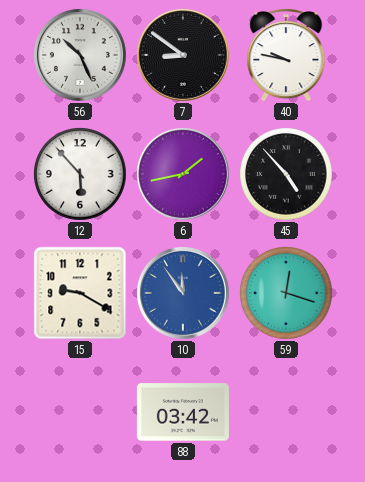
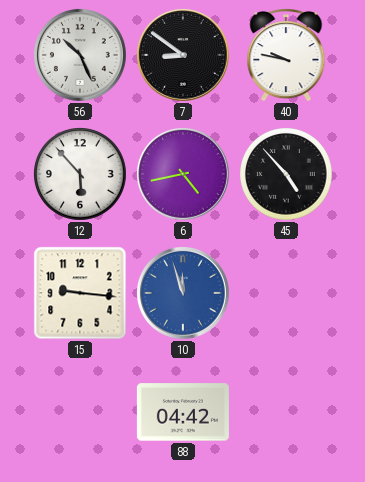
6: 1:43 -> 4:43
15: 9:20 -> 9:16
10: 11:54 -> 11:57
59: 12:18 -> none
88: 03:42 -> 04:42
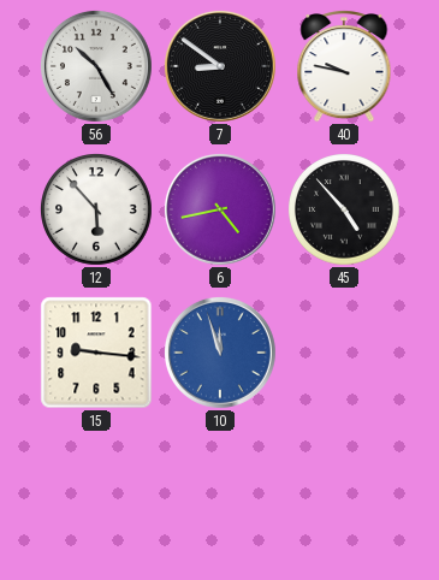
56: 10:26 -> 10:25
88: 04:42 -> none
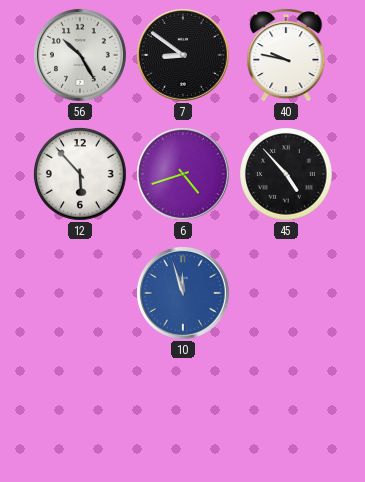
6: 4:43 -> 4:42
15: 9:16 -> none
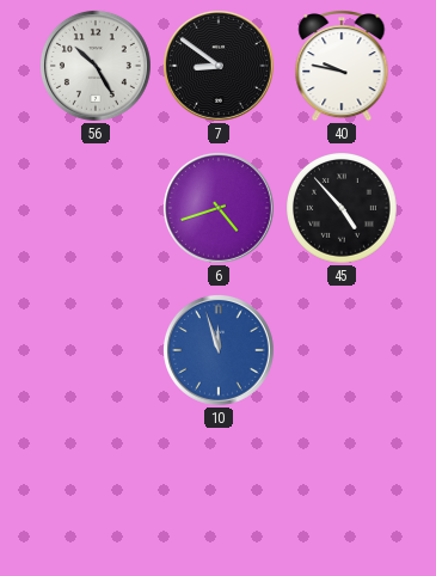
12: 5:53 -> none
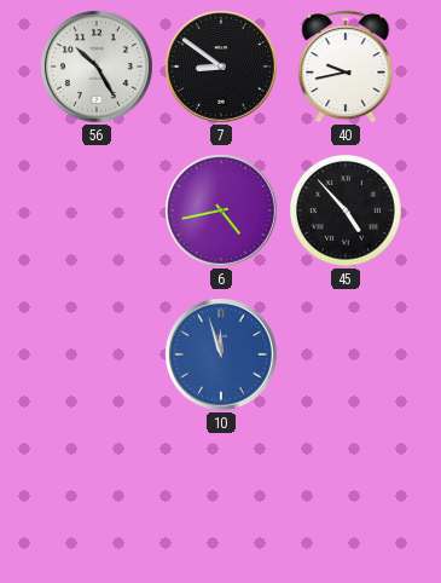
40: 9:47 -> 9:43
6: 4:42 -> 4:43
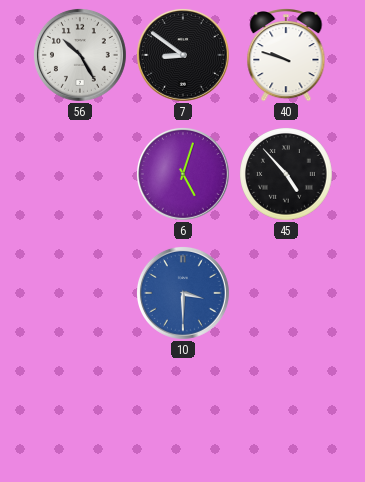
40: 9:43 -> 9:48
6: 4:43 -> 5:03
10: 11:57 -> 3:30
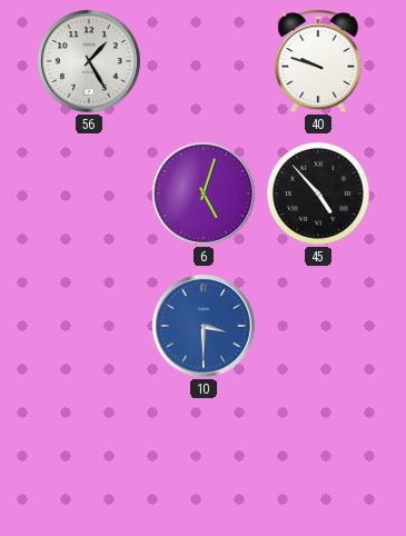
56: 10:25 -> 1:25
7: 8:51 -> none
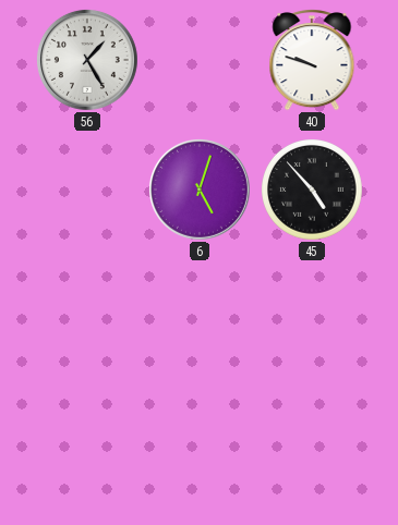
10: 3:30 -> none
